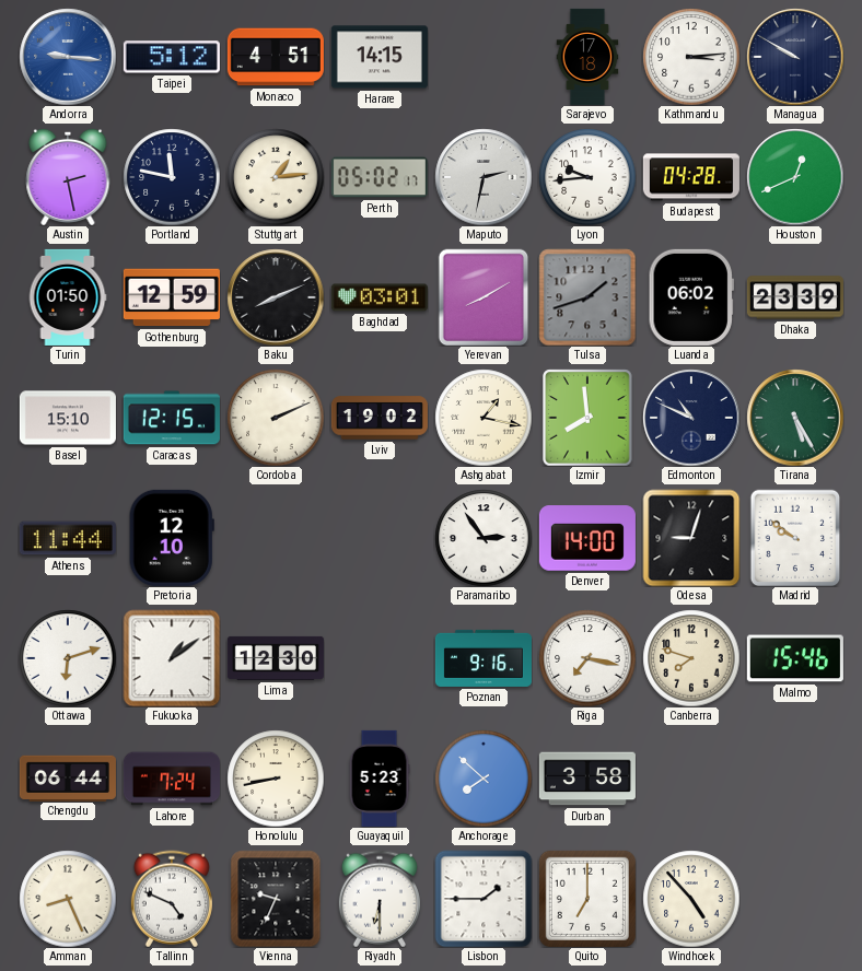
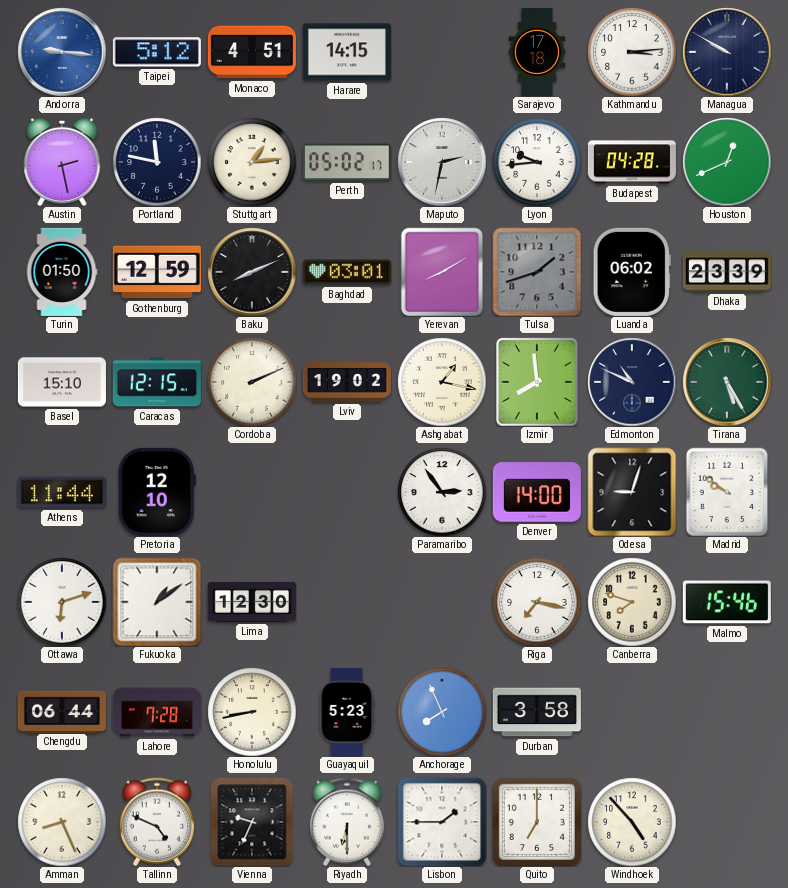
Poznan: 9:16 -> none
Lahore: 7:24 -> 7:28
Anchorage: 7:52 -> 7:56
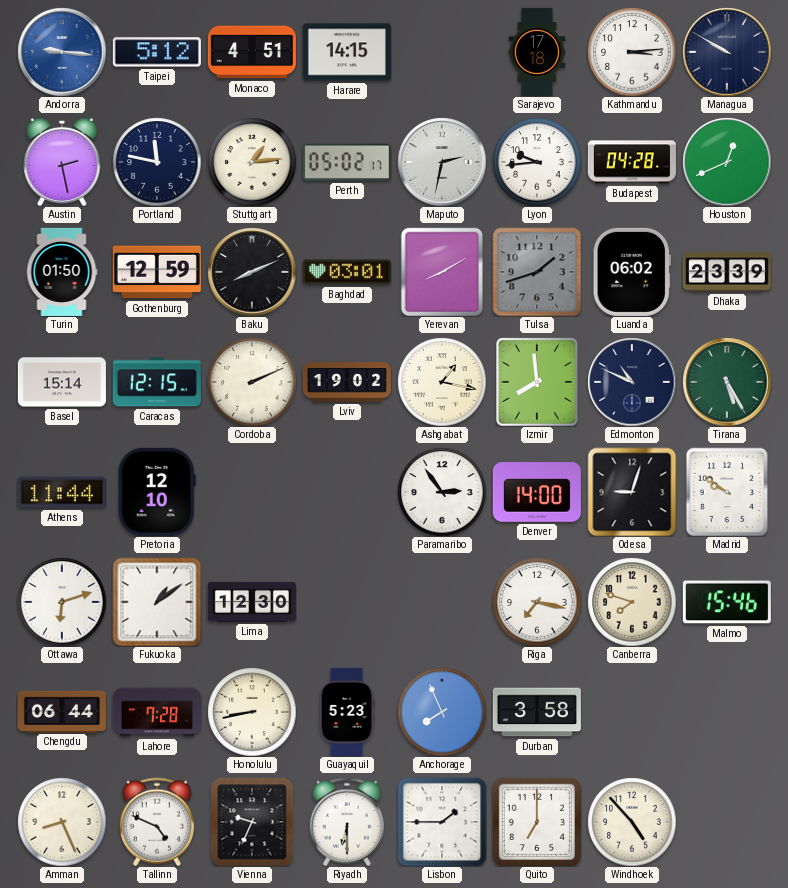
Basel: 15:10 -> 15:14
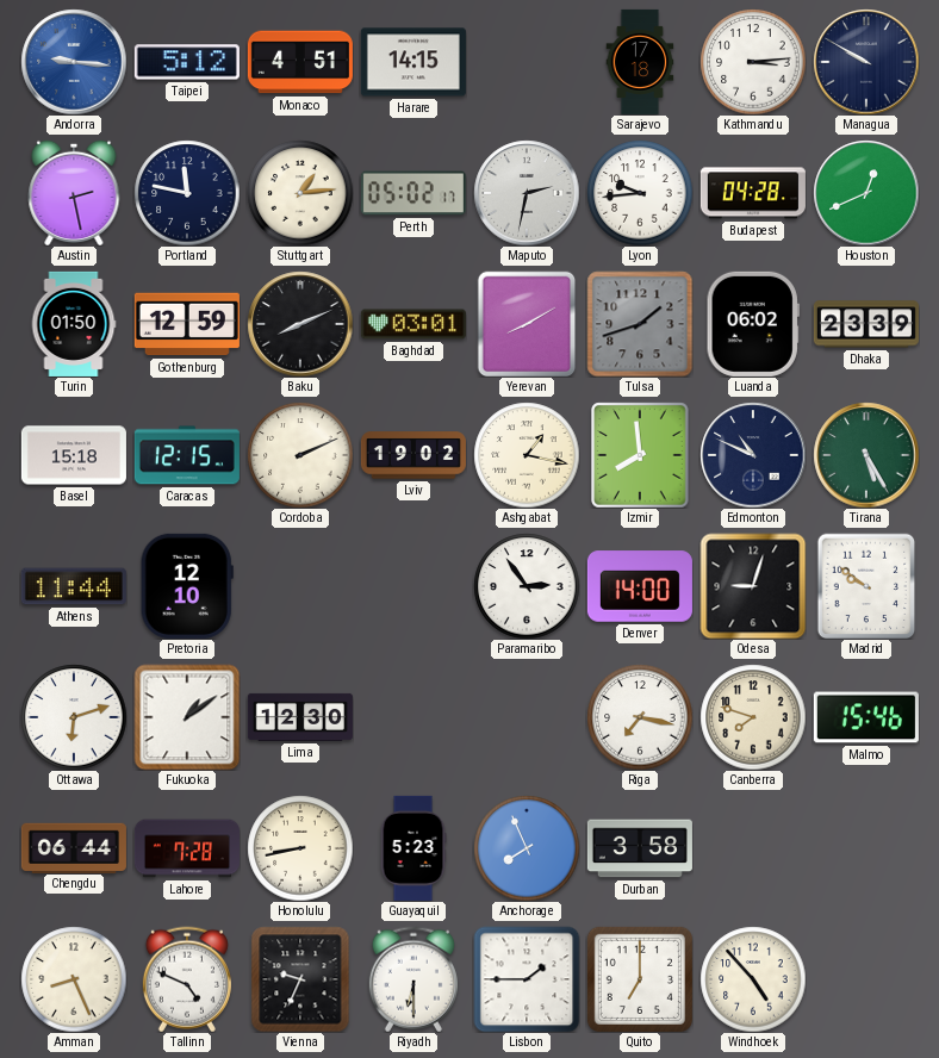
Basel: 15:14 -> 15:18
